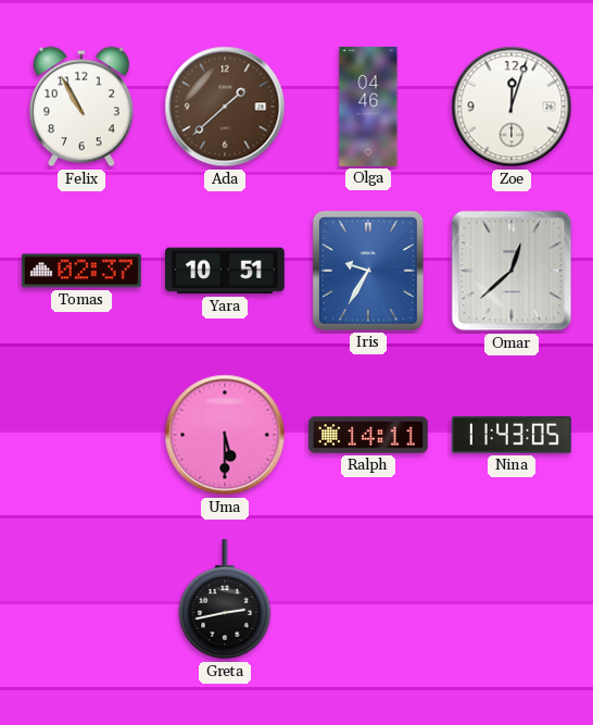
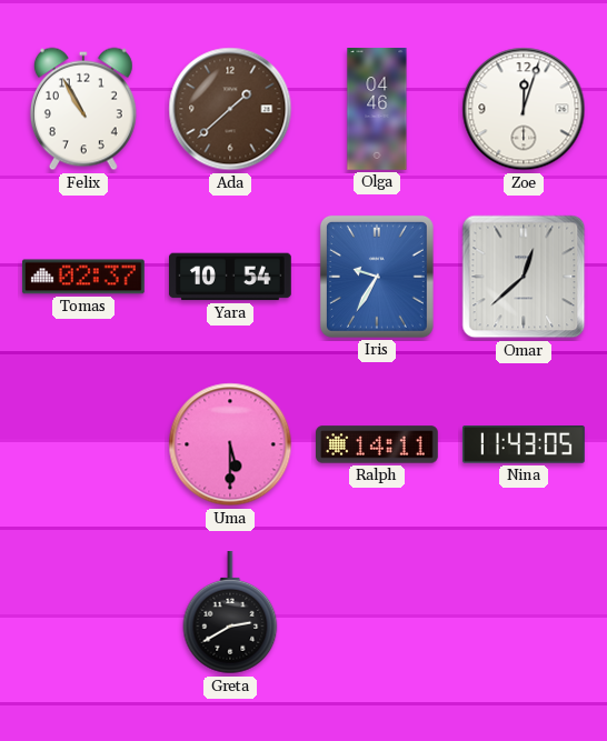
Yara: 10:51 -> 10:54
Greta: 2:43 -> 2:40
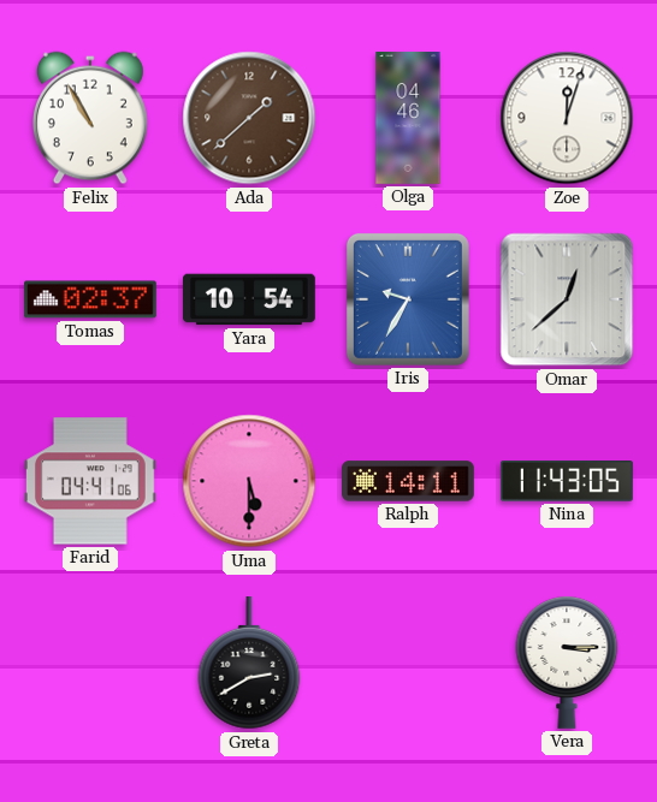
Farid: none -> 04:41
Vera: none -> 3:15
